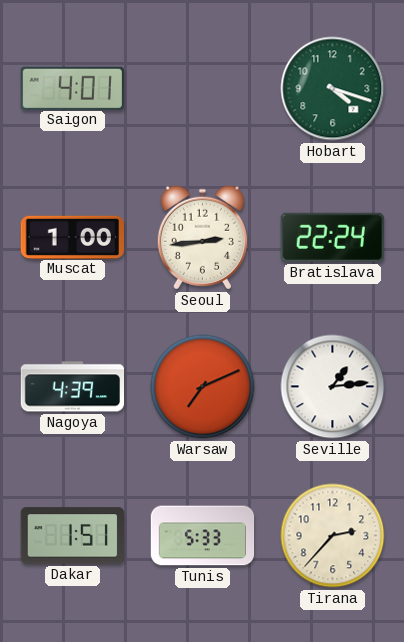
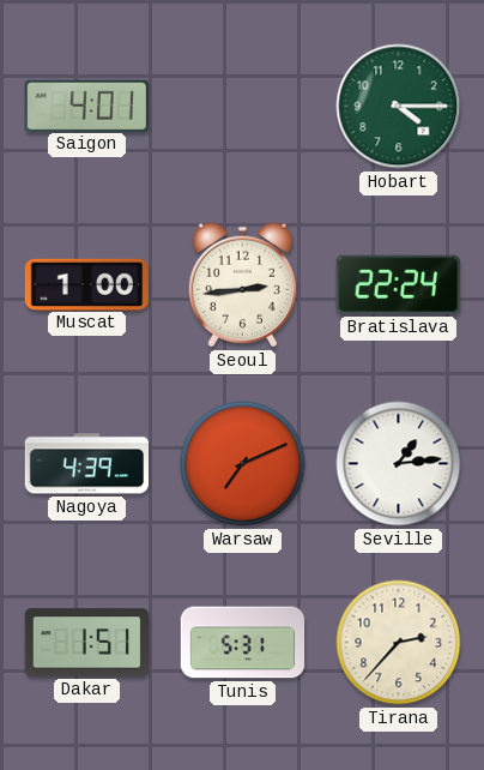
Hobart: 4:18 -> 4:15
Tunis: 5:33 -> 5:31
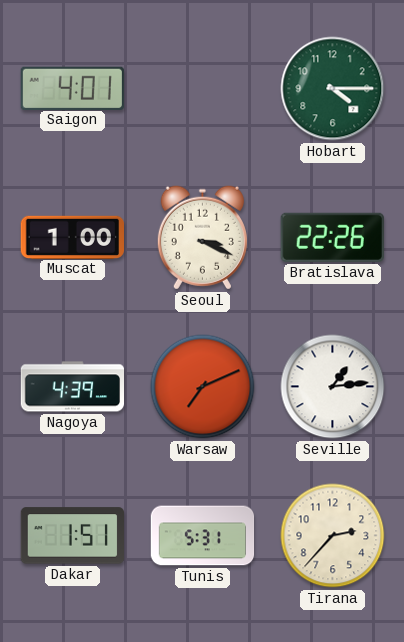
Seoul: 2:44 -> 3:19
Bratislava: 22:24 -> 22:26
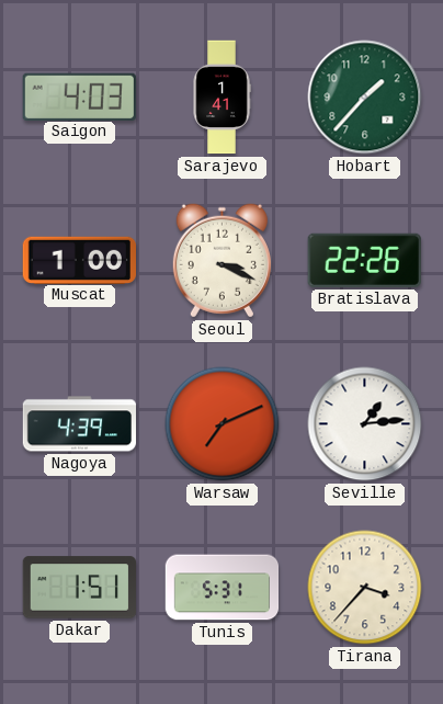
Saigon: 4:01 -> 4:03
Sarajevo: none -> 1:41
Hobart: 4:15 -> 1:37
Tirana: 2:37 -> 3:37
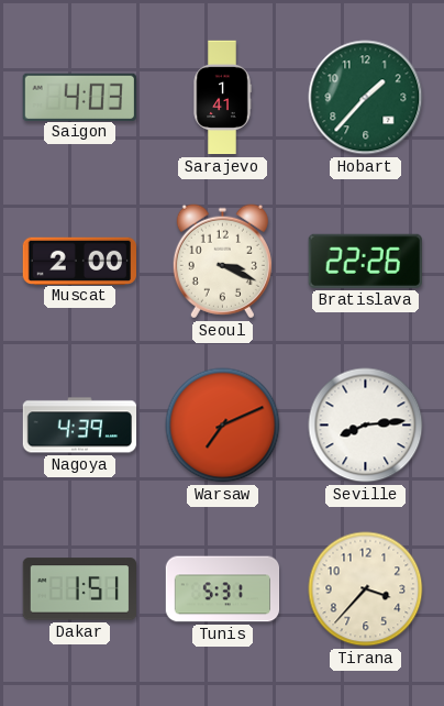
Muscat: 1:00 -> 2:00
Seville: 1:14 -> 8:14
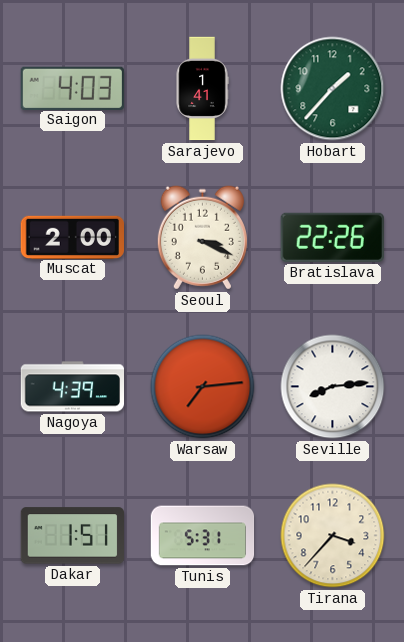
Warsaw: 7:11 -> 7:14
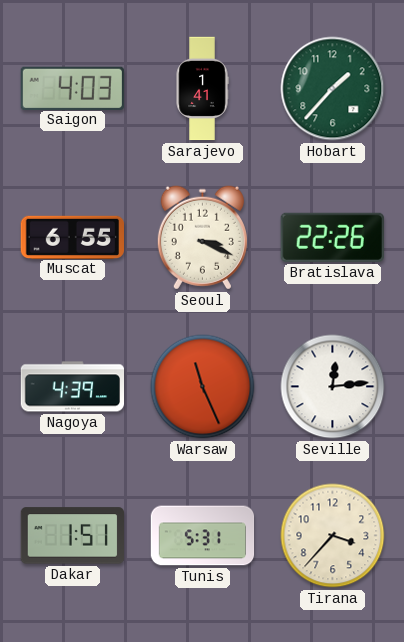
Muscat: 2:00 -> 6:55
Warsaw: 7:14 -> 11:26
Seville: 8:14 -> 12:14
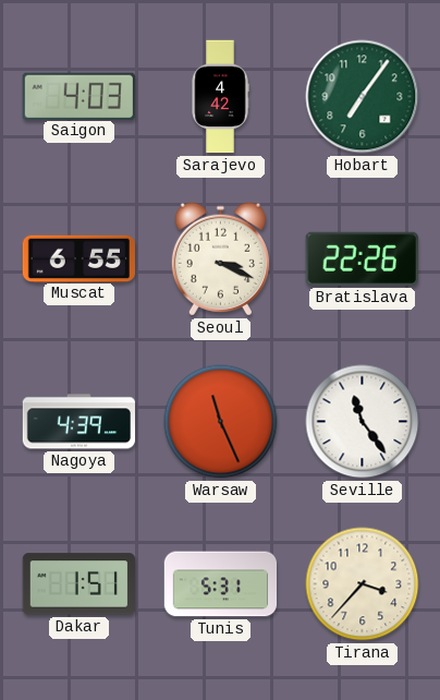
Sarajevo: 1:41 -> 4:42
Hobart: 1:37 -> 7:06
Seville: 12:14 -> 11:24
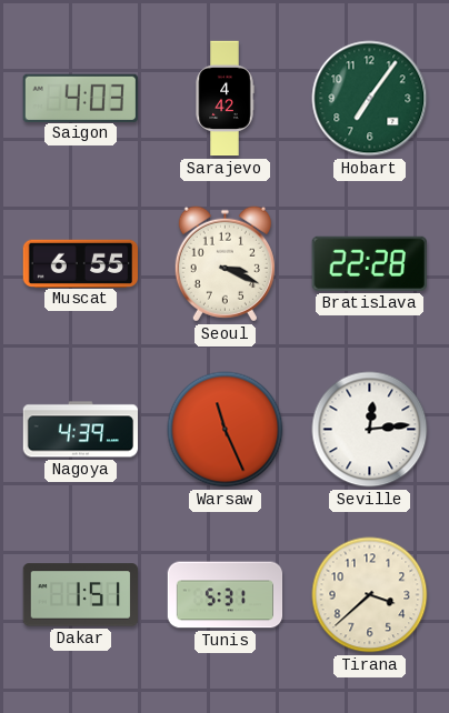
Bratislava: 22:26 -> 22:28
Seville: 11:24 -> 12:14
Tirana: 3:37 -> 3:38
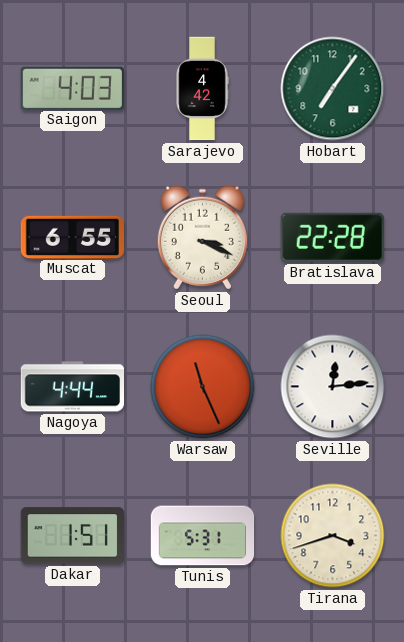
Nagoya: 4:39 -> 4:44
Tirana: 3:38 -> 3:42
